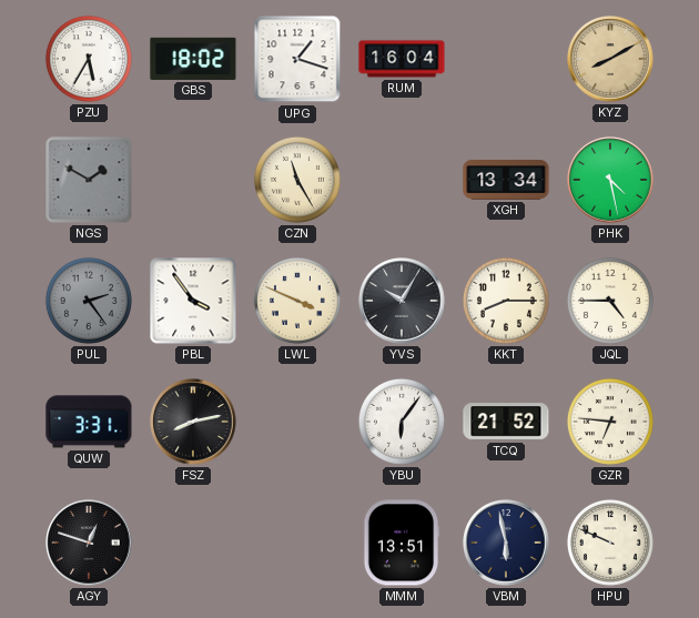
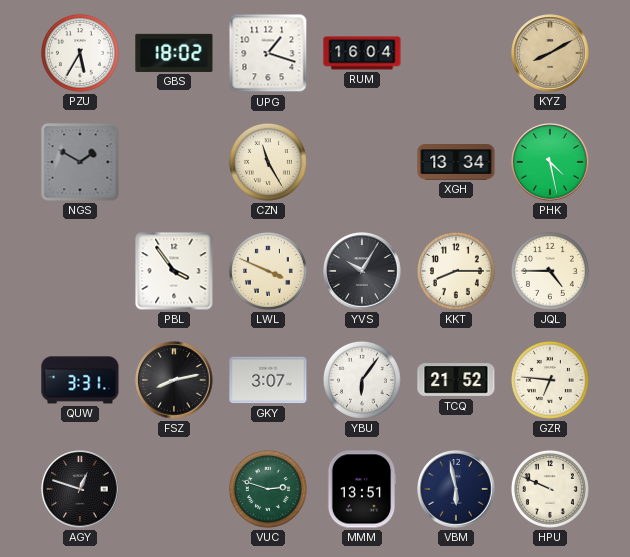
PUL: 2:24 -> none
GKY: none -> 3:07
VUC: none -> 2:48
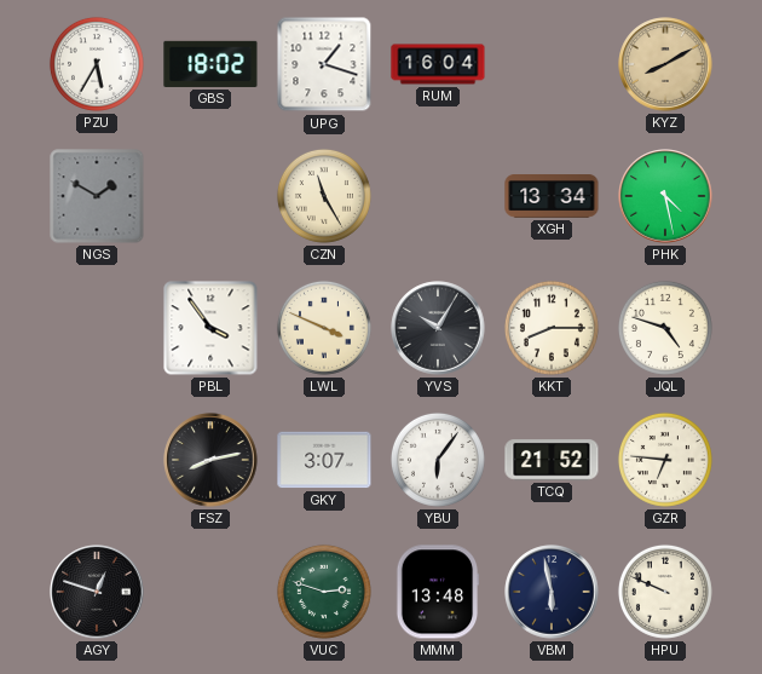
JQL: 4:45 -> 4:48
QUW: 3:31 -> none
MMM: 13:51 -> 13:48
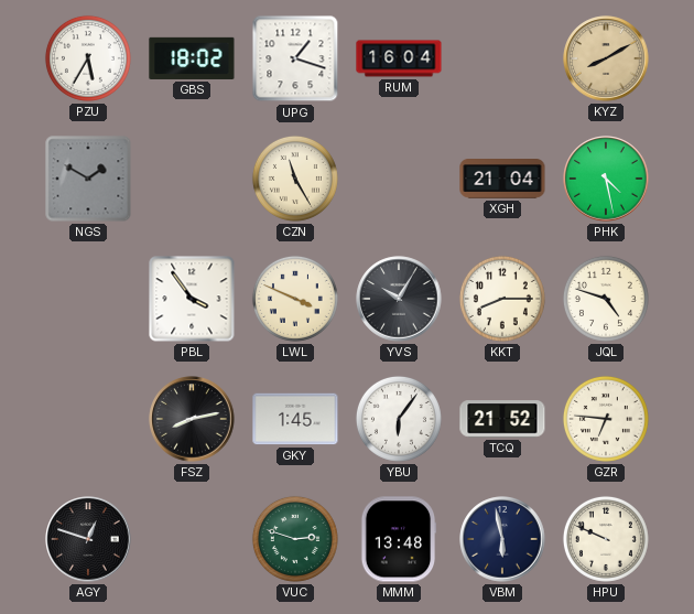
XGH: 13:34 -> 21:04
GKY: 3:07 -> 1:45
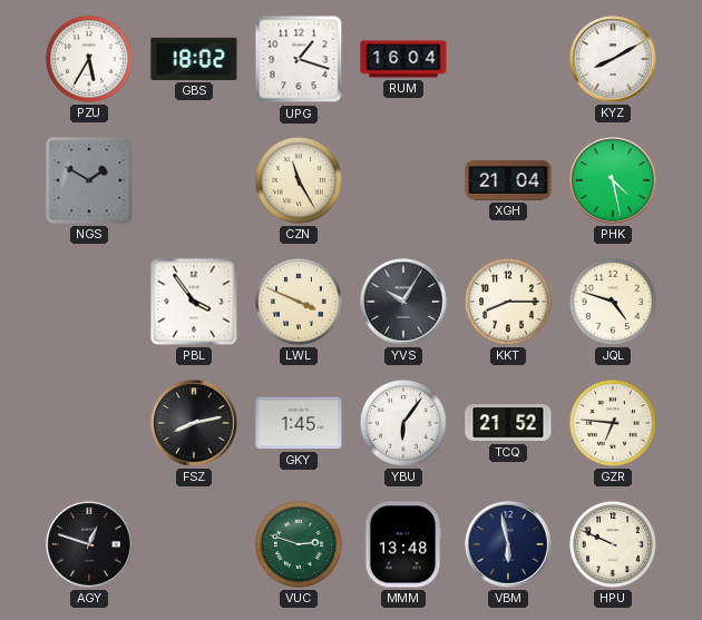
KYZ dial: champagne -> white
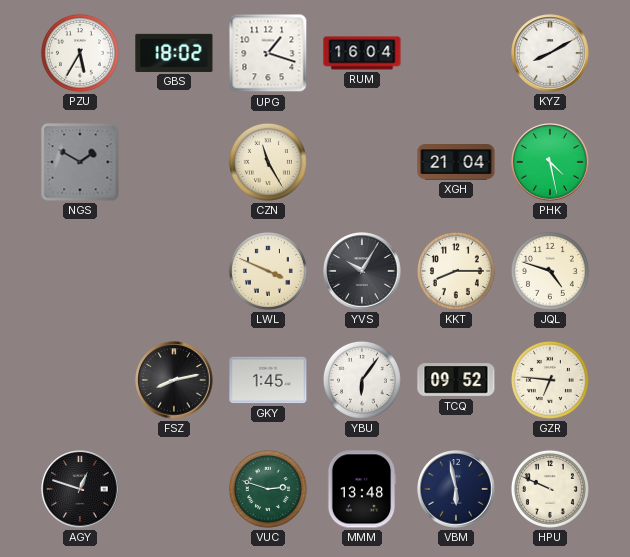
PBL: 3:54 -> none
TCQ: 21:52 -> 09:52
